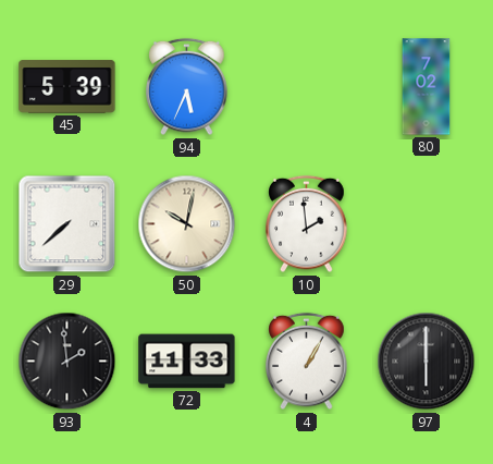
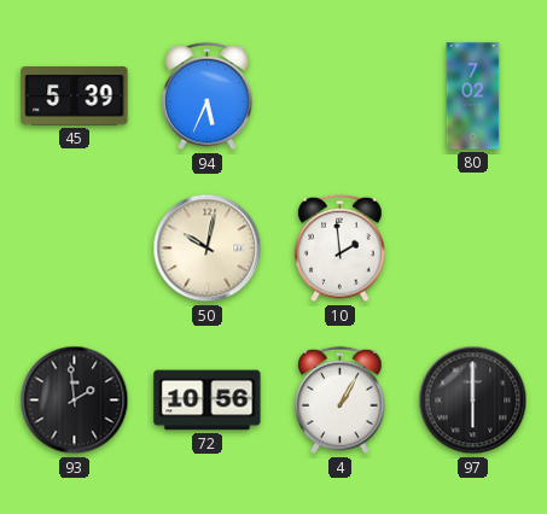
29: 7:38 -> none
72: 11:33 -> 10:56
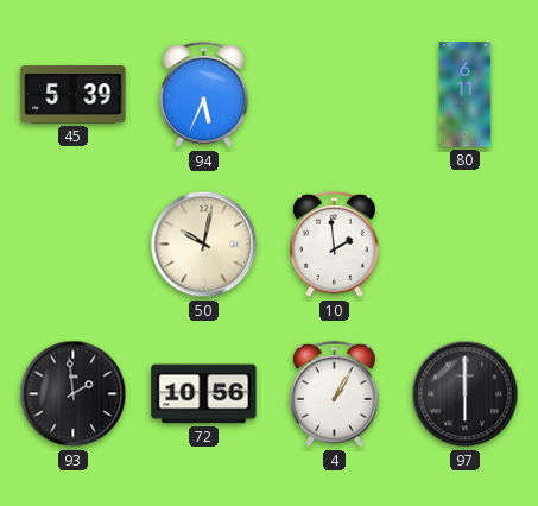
80: 7:02 -> 6:11
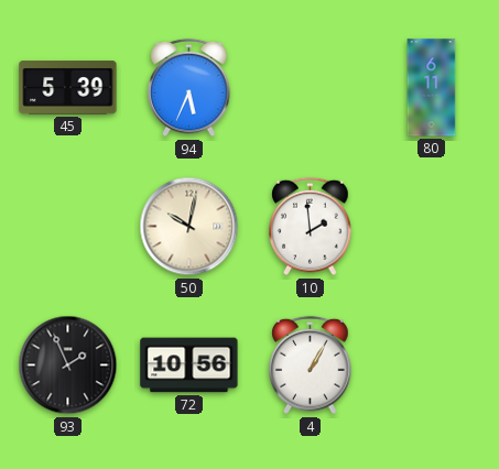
93: 1:59 -> 1:56
97: 6:00 -> none
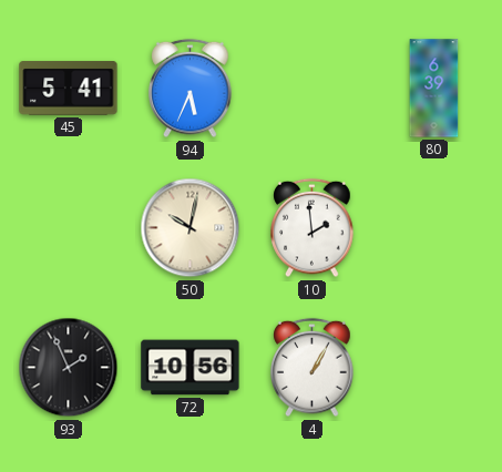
45: 5:39 -> 5:41
80: 6:11 -> 6:39
